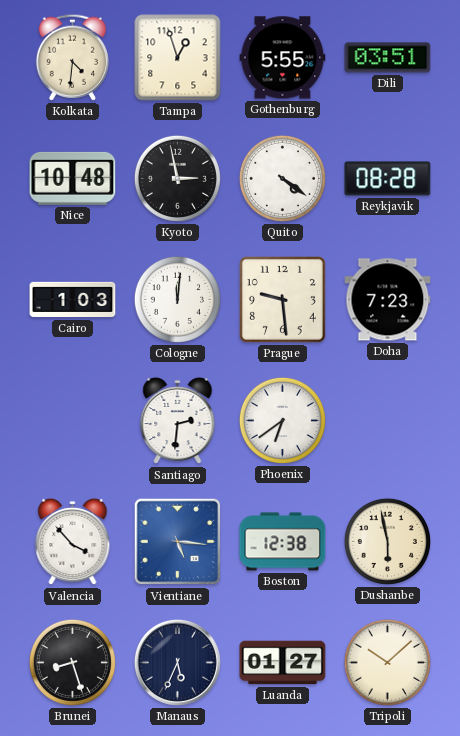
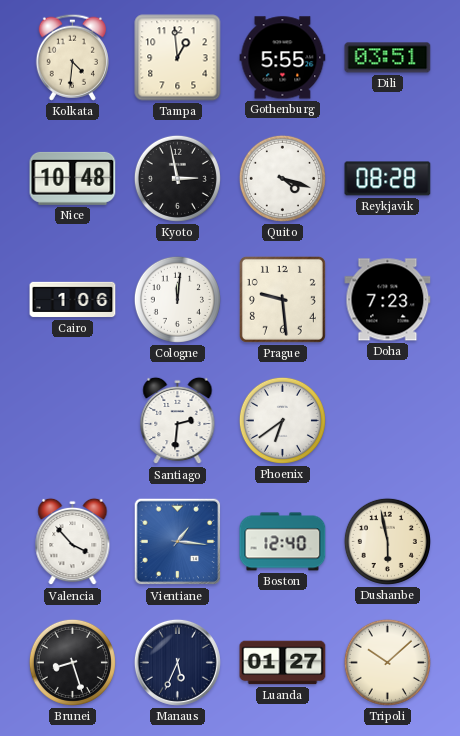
Tampa: 12:57 -> 12:59
Quito: 4:21 -> 4:18
Cairo: 1:03 -> 1:06
Vientiane: 5:16 -> 1:16
Boston: 12:38 -> 12:40
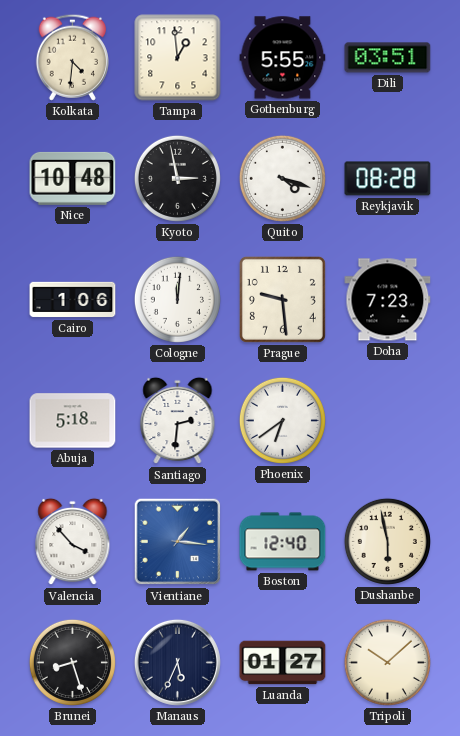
Abuja: none -> 5:18
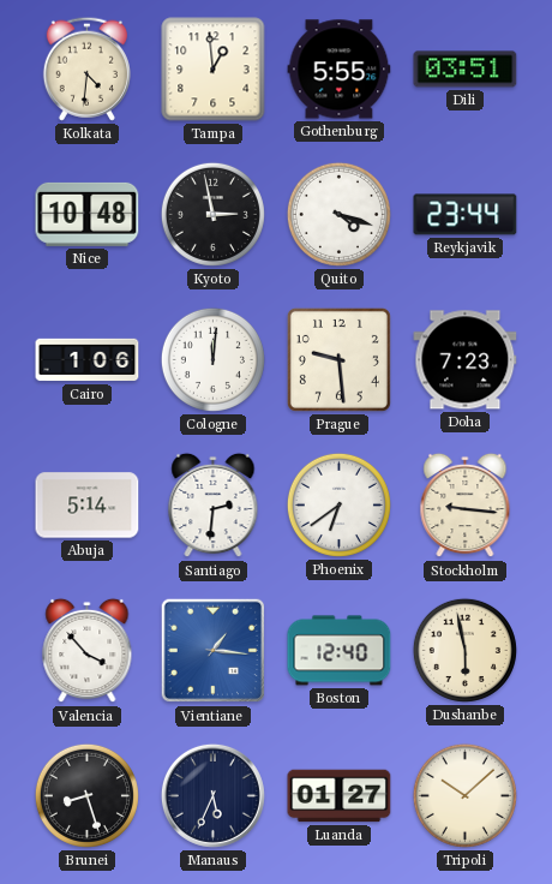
Reykjavik: 08:28 -> 23:44
Abuja: 5:18 -> 5:14
Stockholm: none -> 9:16
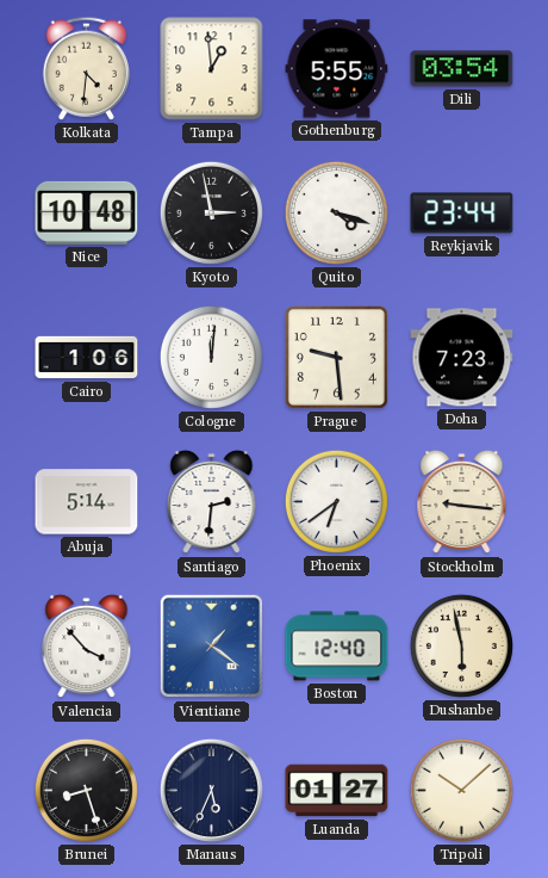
Dili: 03:51 -> 03:54
Vientiane: 1:16 -> 1:21
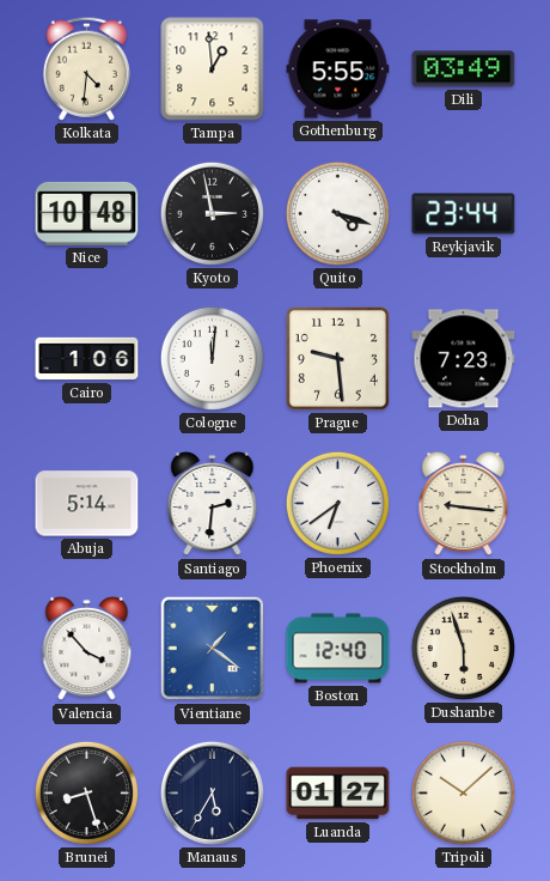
Dili: 03:54 -> 03:49
Dushanbe: 5:58 -> 5:57
Manaus: 5:34 -> 5:35
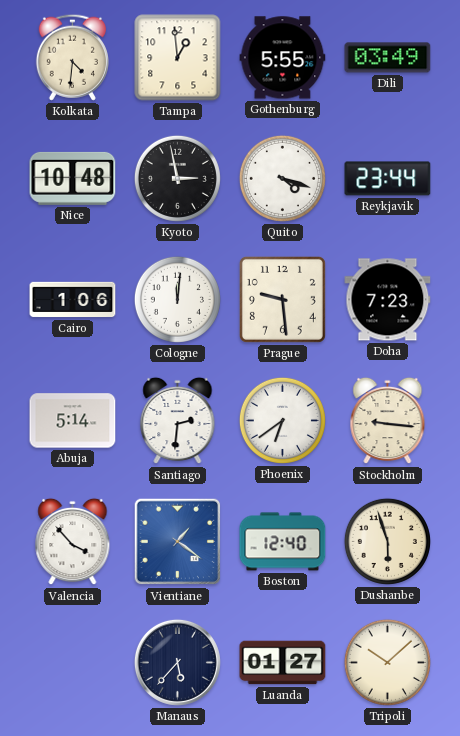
Brunei: 8:27 -> none
Manaus: 5:35 -> 5:37
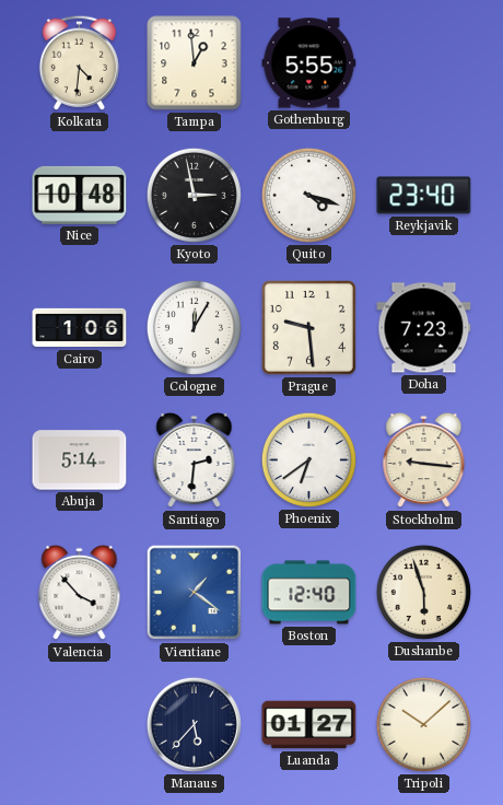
Dili: 03:49 -> none
Reykjavik: 23:44 -> 23:40
Cologne: 12:01 -> 12:05
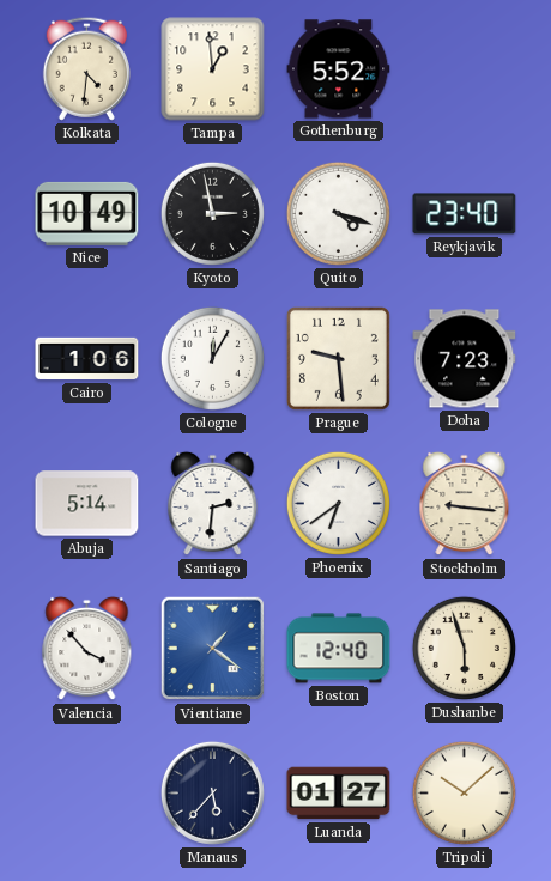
Gothenburg: 5:55 -> 5:52
Nice: 10:48 -> 10:49
